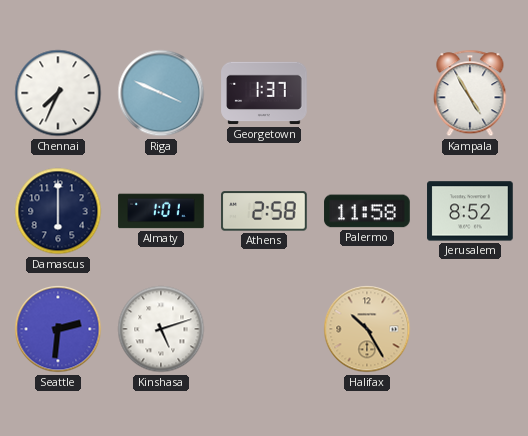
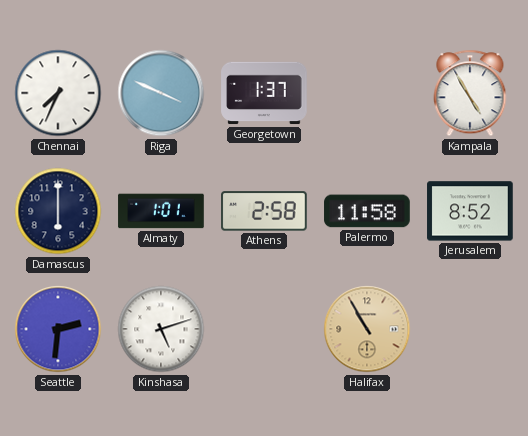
Halifax: 10:25 -> 10:55
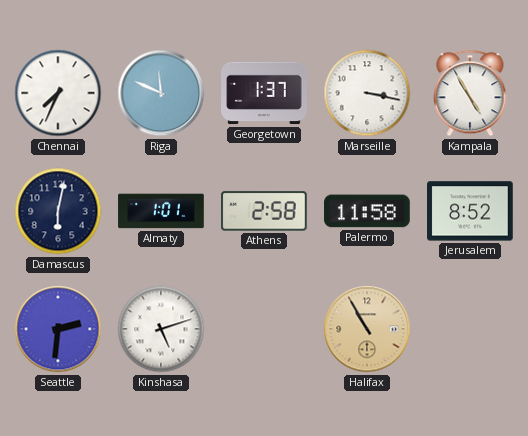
Riga: 3:49 -> 11:49
Marseille: none -> 3:17
Damascus: 6:00 -> 6:02
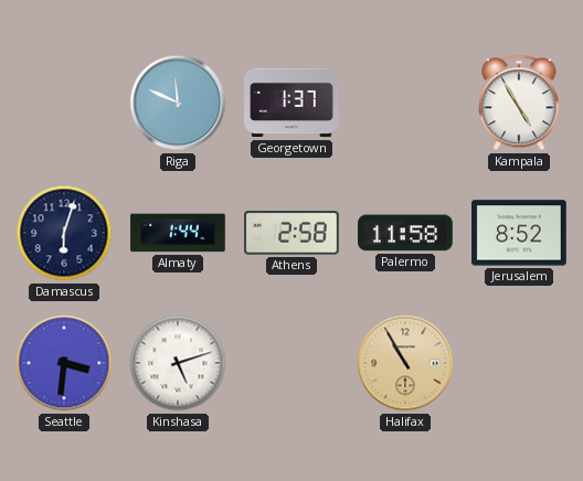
Chennai: 7:34 -> none
Marseille: 3:17 -> none
Damascus: 6:02 -> 6:03
Almaty: 1:01 -> 1:44
Seattle: 2:31 -> 3:31
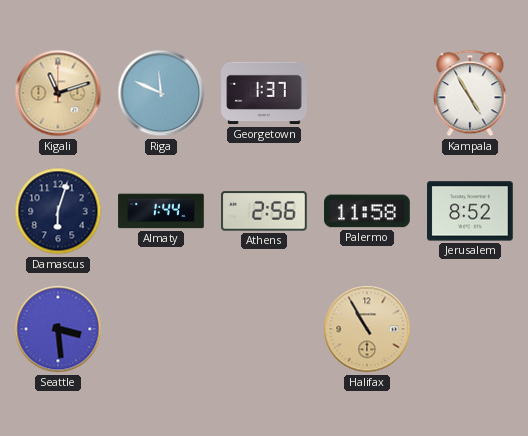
Kigali: none -> 11:12
Athens: 2:58 -> 2:56
Seattle: 3:31 -> 3:29
Kinshasa: 5:12 -> none
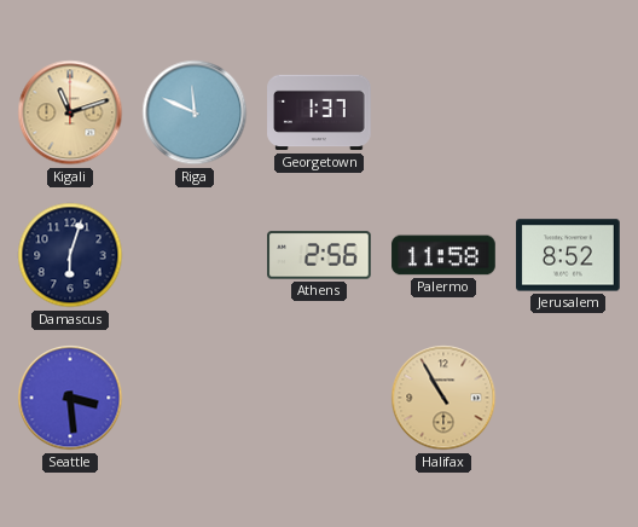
Kampala: 4:55 -> none
Almaty: 1:44 -> none
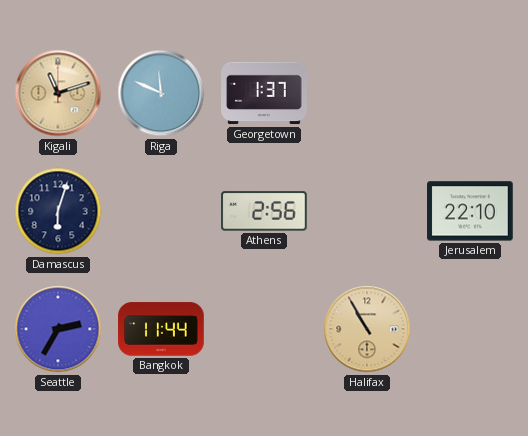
Palermo: 11:58 -> none
Jerusalem: 8:52 -> 22:10
Seattle: 3:29 -> 2:35
Bangkok: none -> 11:44
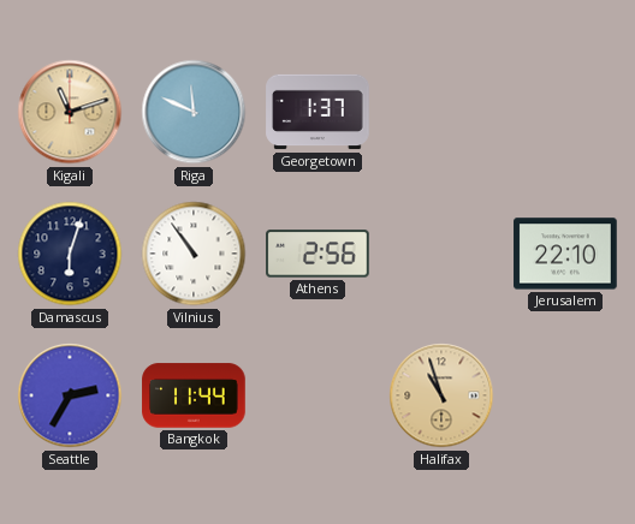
Vilnius: none -> 10:54
Halifax: 10:55 -> 10:57
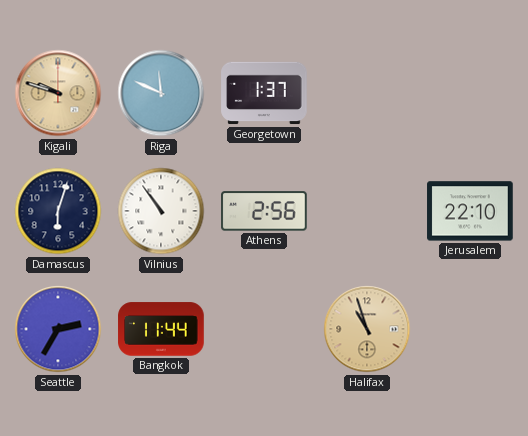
Kigali: 11:12 -> 9:48
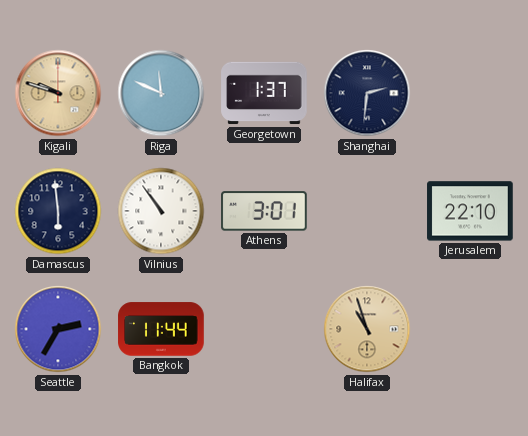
Shanghai: none -> 2:31
Damascus: 6:03 -> 5:59
Athens: 2:56 -> 3:01
